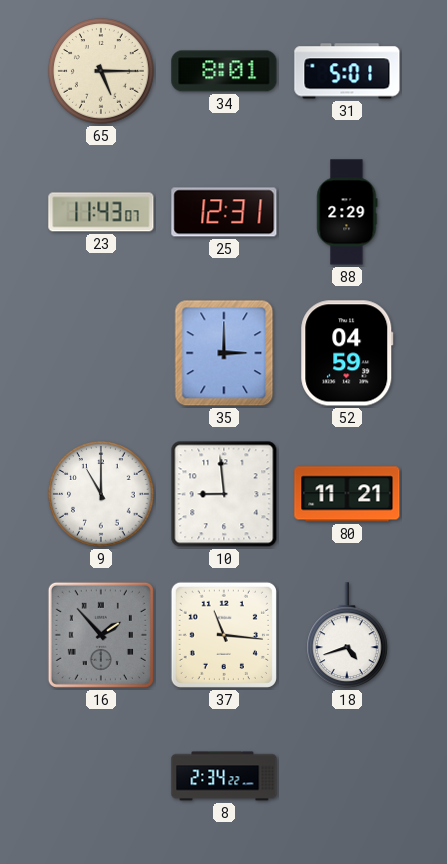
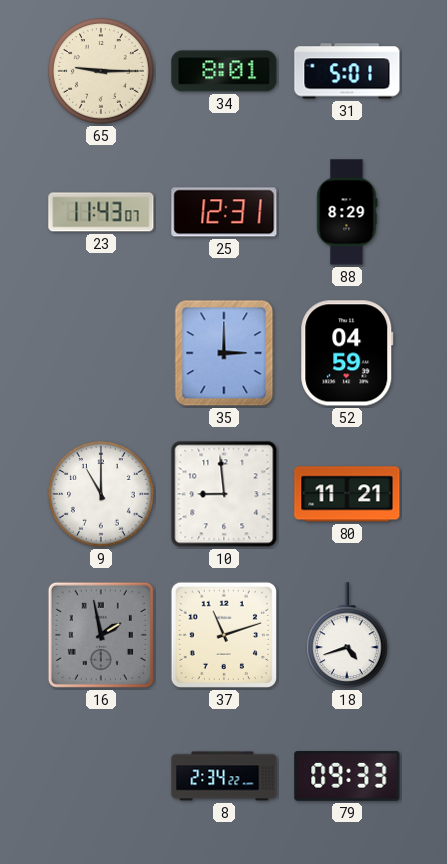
65: 5:15 -> 9:15
88: 2:29 -> 8:29
16: 1:53 -> 1:58
37: 11:16 -> 11:12
79: none -> 09:33
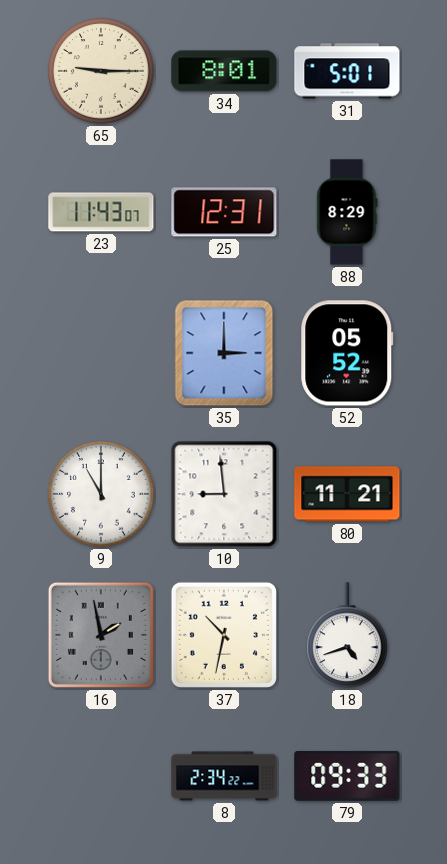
52: 04:59 -> 05:52
37: 11:12 -> 10:32
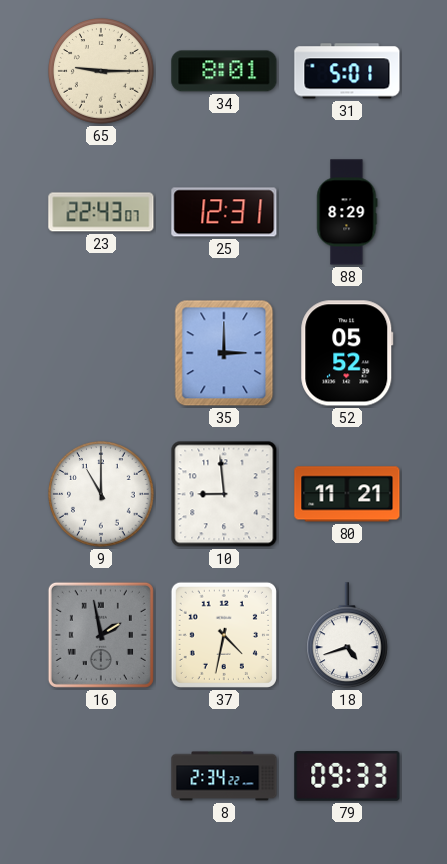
23: 11:43 -> 22:43
37: 10:32 -> 4:32
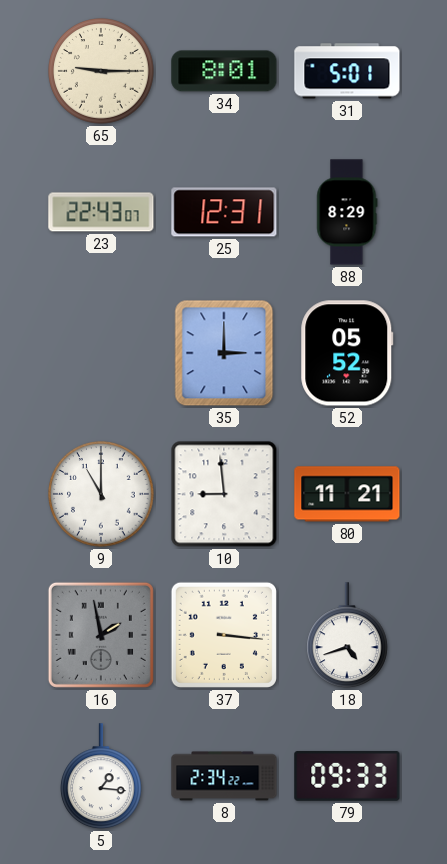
37: 4:32 -> 3:16
5: none -> 1:16
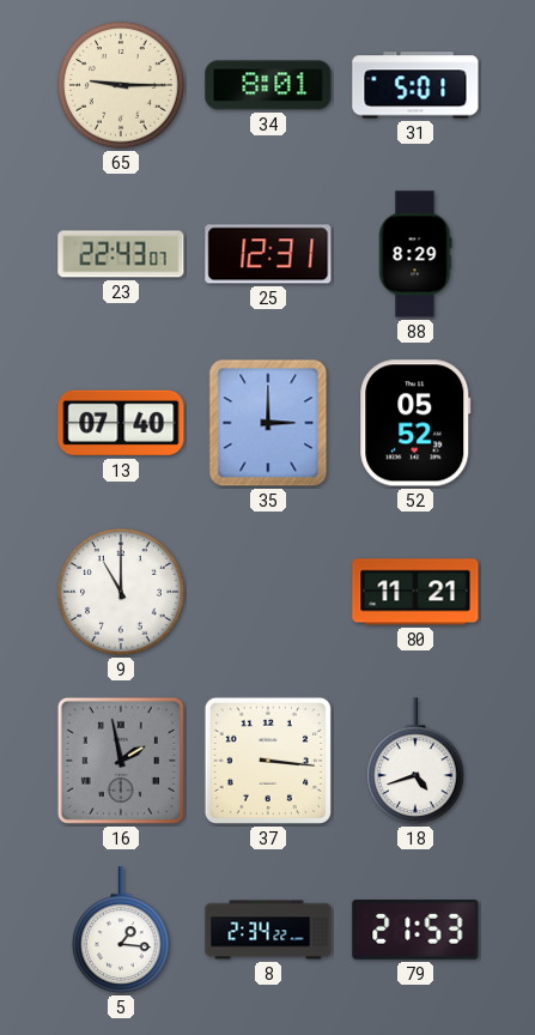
13: none -> 07:40
10: 8:59 -> none
79: 09:33 -> 21:53
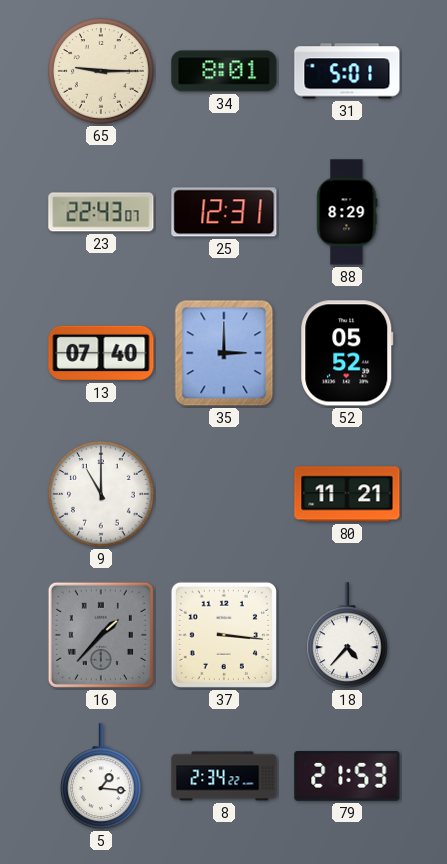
16: 1:58 -> 1:37
18: 4:42 -> 4:37
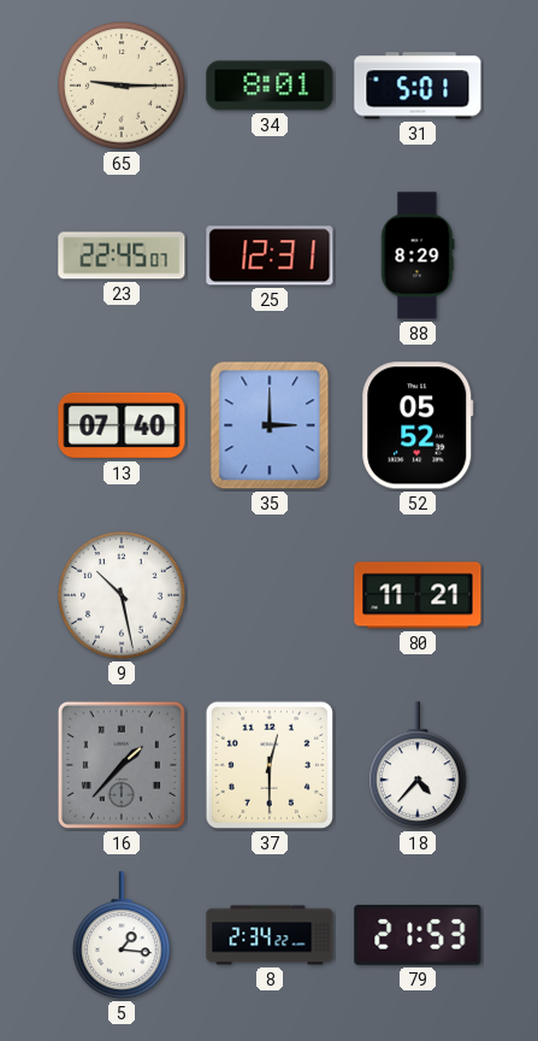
23: 22:43 -> 22:45
9: 11:00 -> 10:28
37: 3:16 -> 12:30
